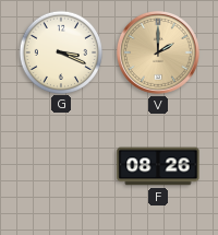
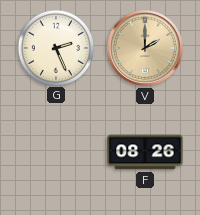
G: 3:19 -> 2:26
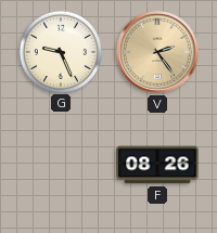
G: 2:26 -> 9:26
V: 2:00 -> 2:24
